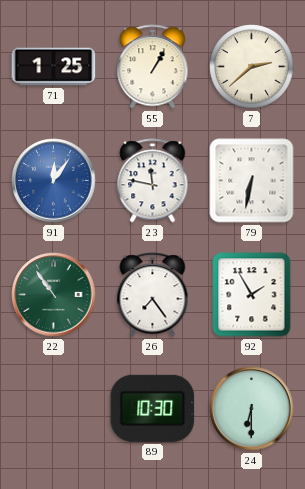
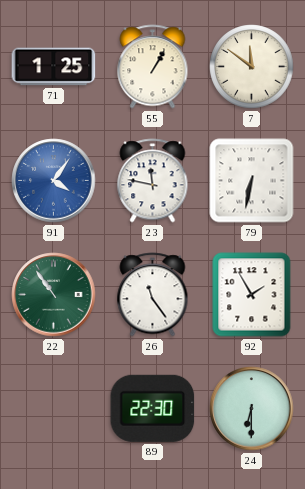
7: 2:38 -> 11:51
91: 12:06 -> 4:06
26: 7:24 -> 11:24
89: 10:30 -> 22:30
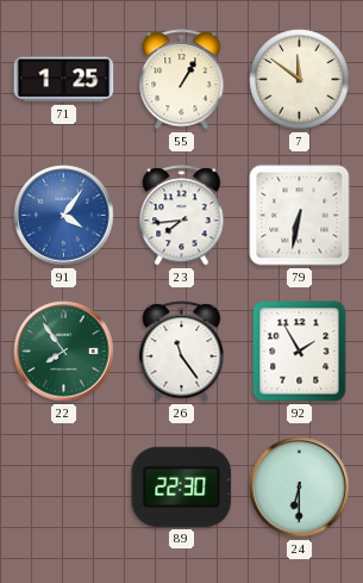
23: 11:47 -> 7:44
22: 10:54 -> 7:54
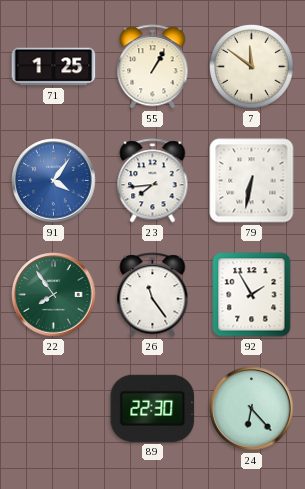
24: 6:30 -> 6:23
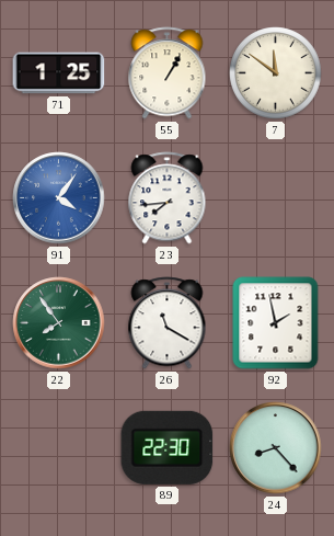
79: 6:32 -> none
26: 11:24 -> 11:20
92: 1:55 -> 1:58
24: 6:23 -> 8:23
